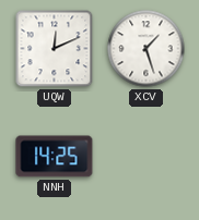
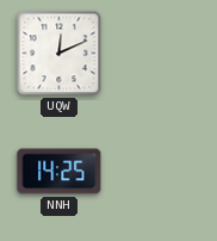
XCV: 1:27 -> none
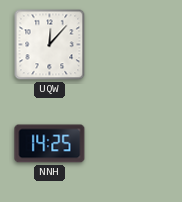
UQW: 12:11 -> 12:07
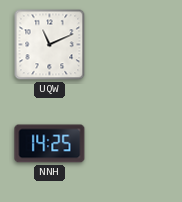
UQW: 12:07 -> 11:11
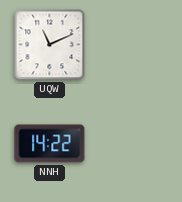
NNH: 14:25 -> 14:22
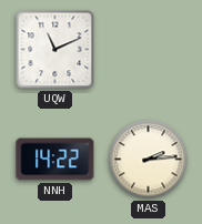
MAS: none -> 2:14
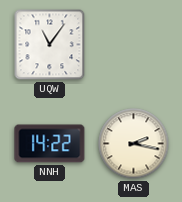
UQW: 11:11 -> 11:06
MAS: 2:14 -> 2:17
